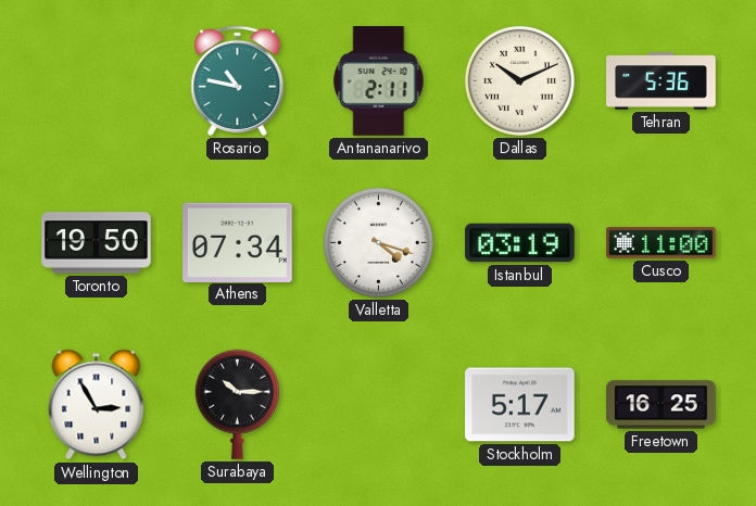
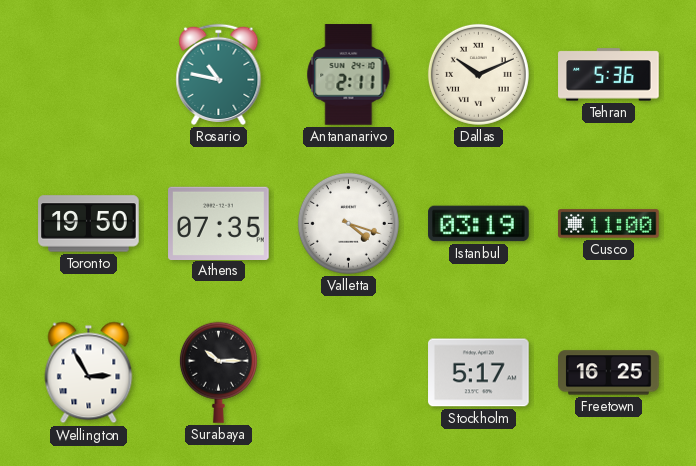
Athens: 07:34 -> 07:35
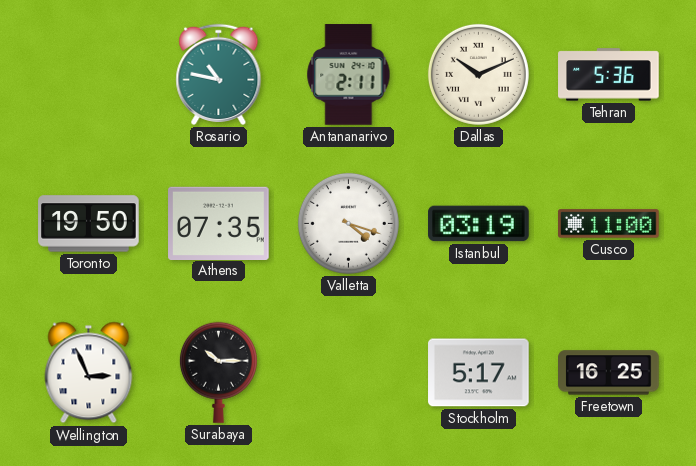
Wellington: 2:55 -> 2:56
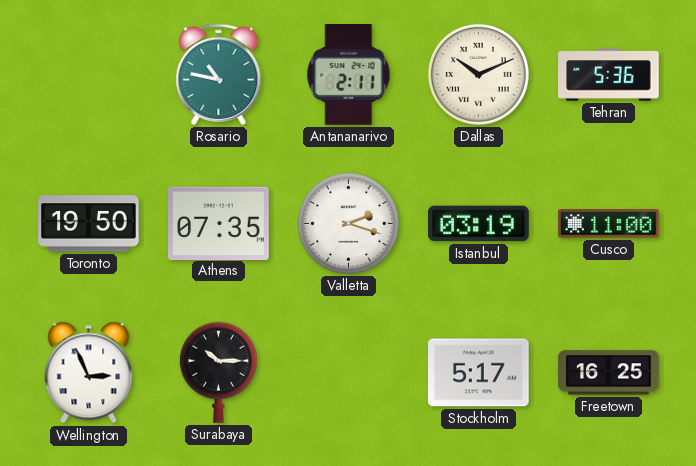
Valletta: 4:18 -> 2:18
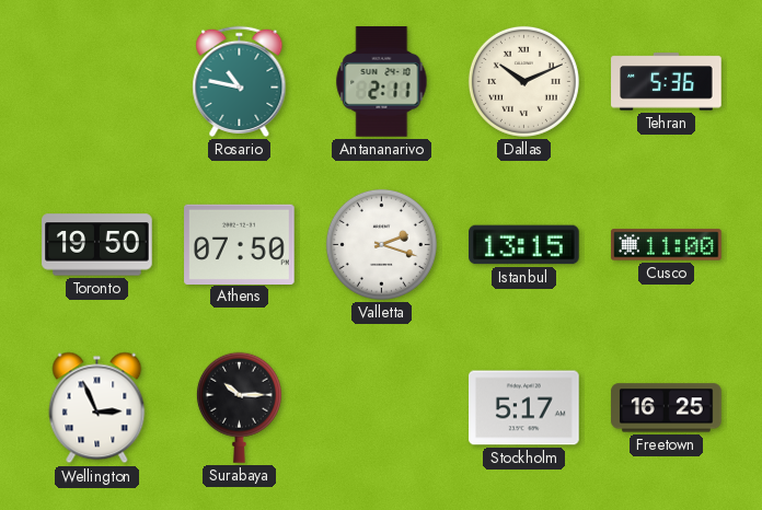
Athens: 07:35 -> 07:50
Istanbul: 03:19 -> 13:15
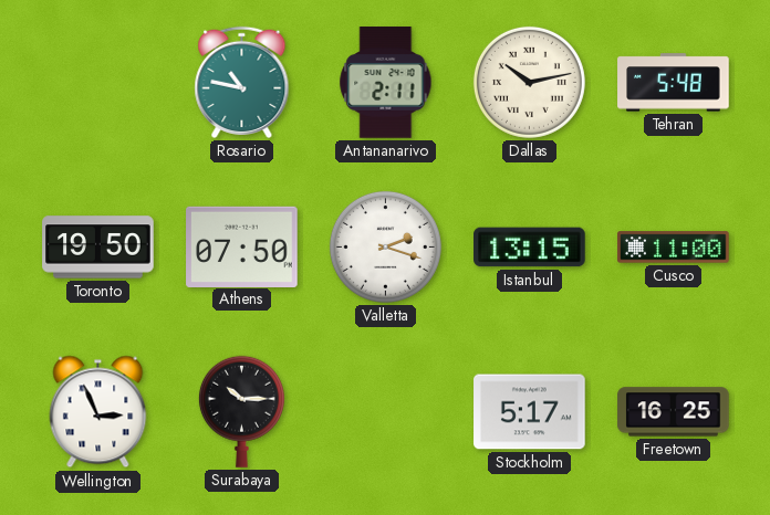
Dallas: 10:11 -> 10:13
Tehran: 5:36 -> 5:48
